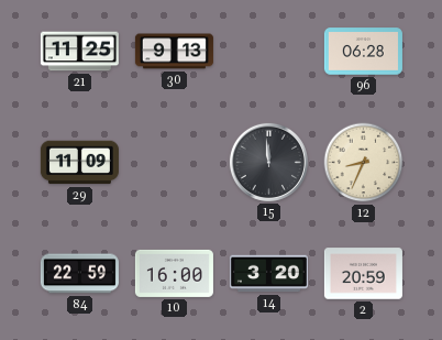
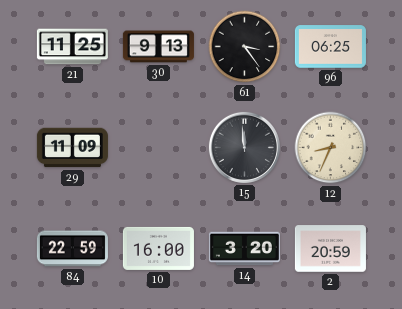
61: none -> 3:24
96: 06:28 -> 06:25
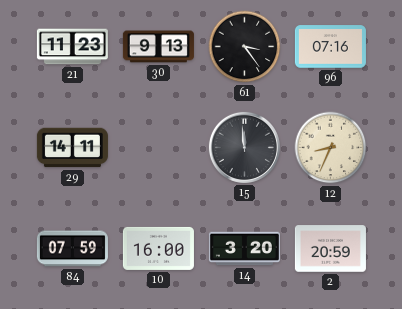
21: 11:25 -> 11:23
96: 06:25 -> 07:16
29: 11:09 -> 14:11
84: 22:59 -> 07:59
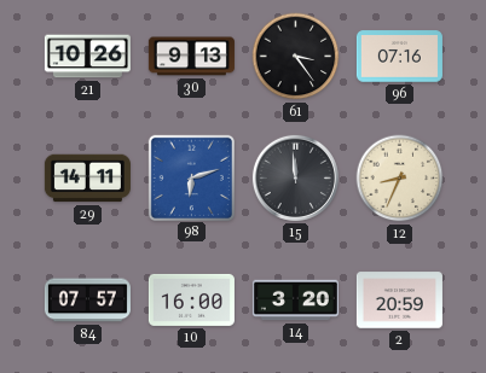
21: 11:23 -> 10:26
98: none -> 6:12
84: 07:59 -> 07:57
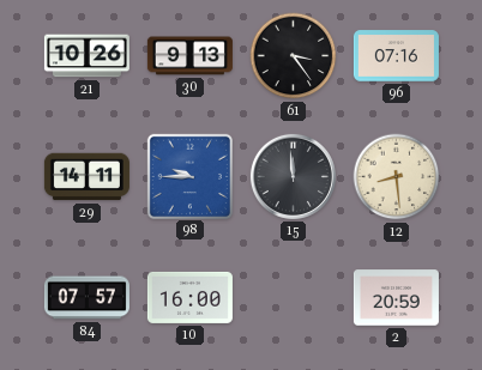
98: 6:12 -> 9:45
12: 8:34 -> 8:29
14: 3:20 -> none
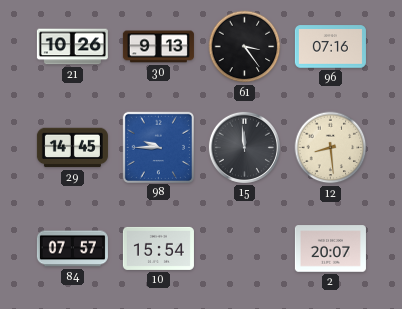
29: 14:11 -> 14:45
10: 16:00 -> 15:54
2: 20:59 -> 20:07
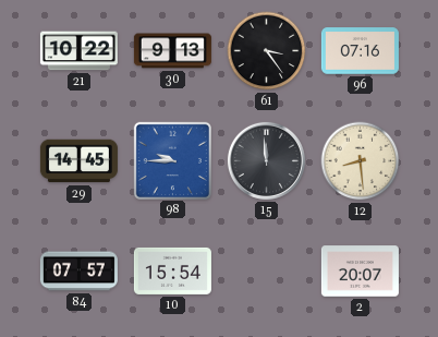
21: 10:26 -> 10:22
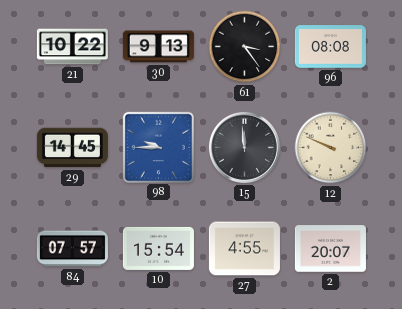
96: 07:16 -> 08:08
12: 8:29 -> 9:49
27: none -> 4:55
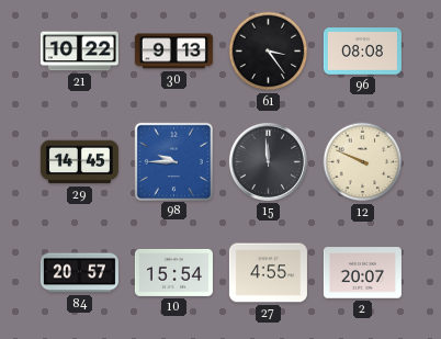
84: 07:57 -> 20:57
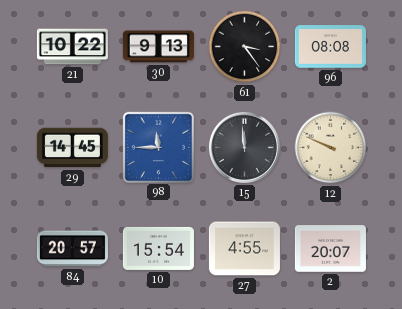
98: 9:45 -> 11:45
